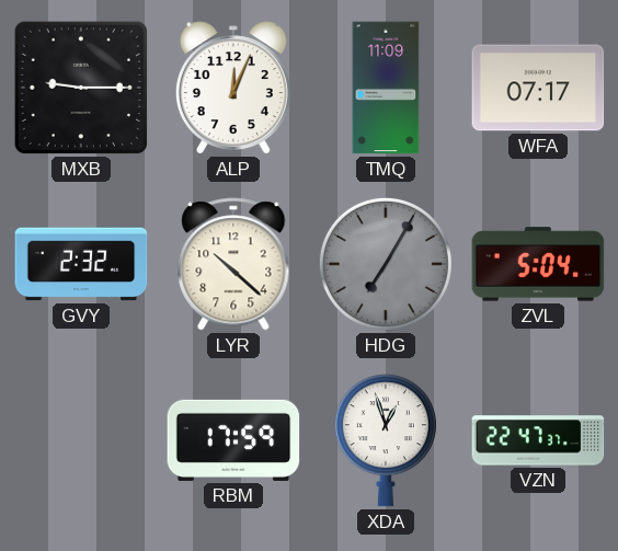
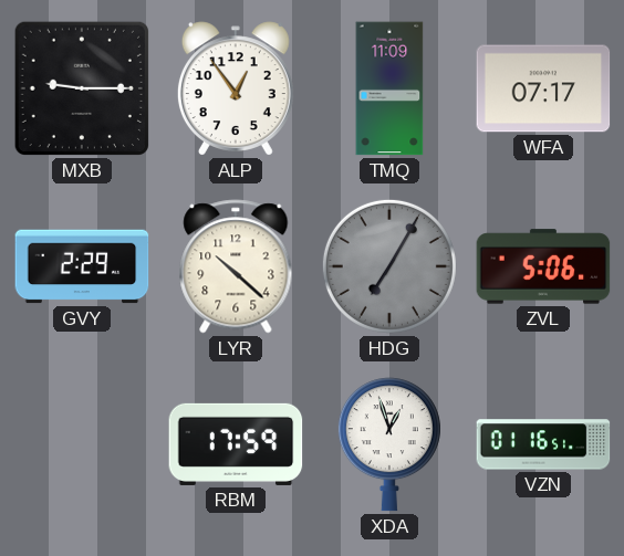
ALP: 12:04 -> 12:54
GVY: 2:32 -> 2:29
ZVL: 5:04 -> 5:06
VZN: 22:47 -> 01:16
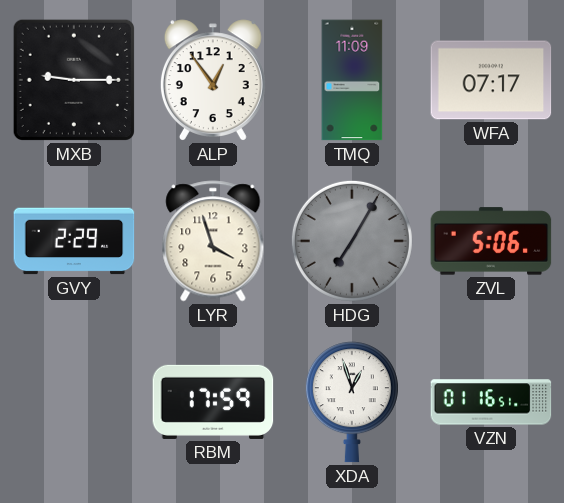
LYR: 10:22 -> 3:57
